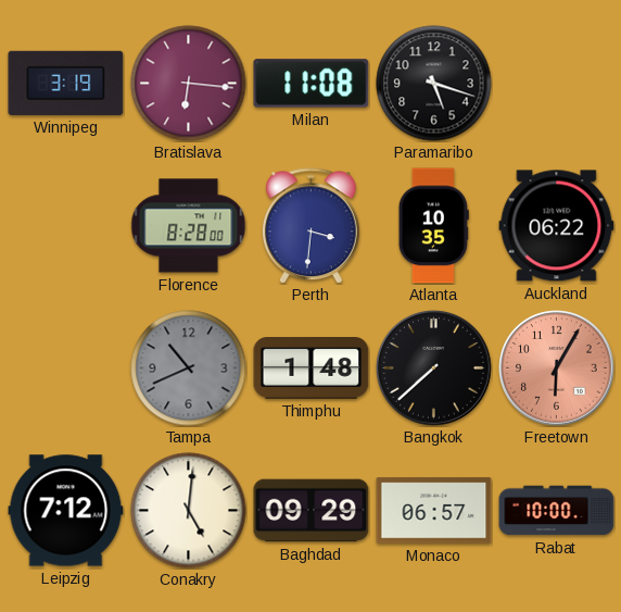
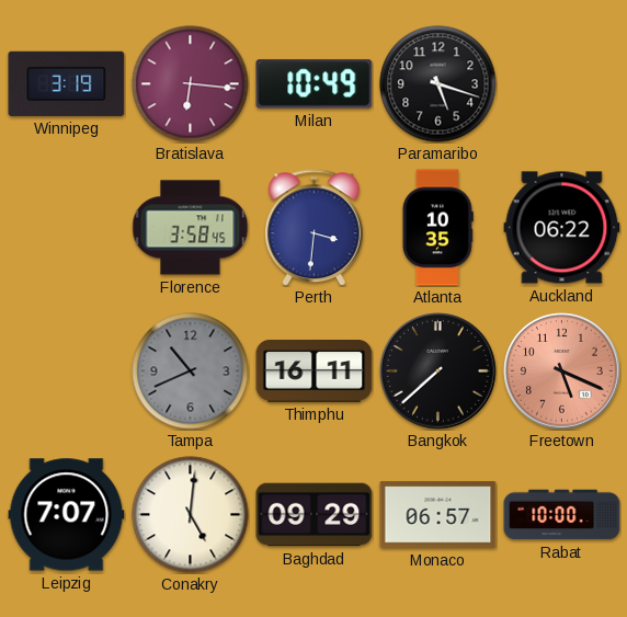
Milan: 11:08 -> 10:49
Florence: 8:28 -> 3:58
Thimphu: 1:48 -> 16:11
Freetown: 6:05 -> 5:19
Leipzig: 7:12 -> 7:07
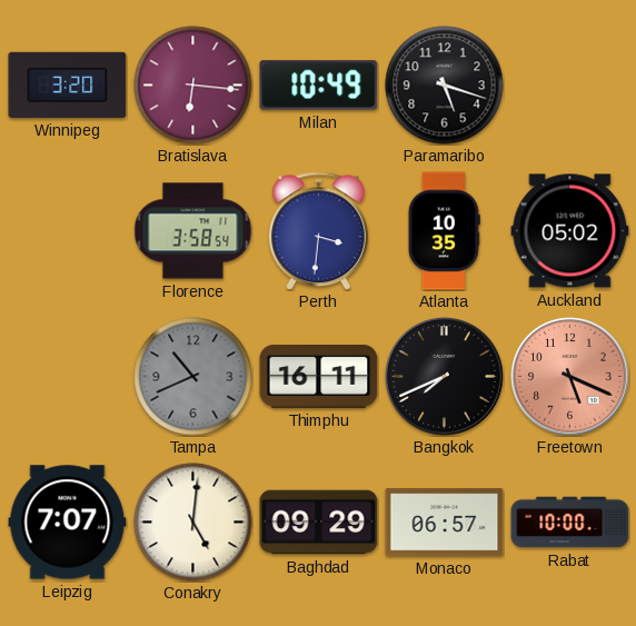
Winnipeg: 3:19 -> 3:20
Florence: 3:58:45 -> 3:58:54
Auckland: 06:22 -> 05:02
Bangkok: 7:38 -> 7:41
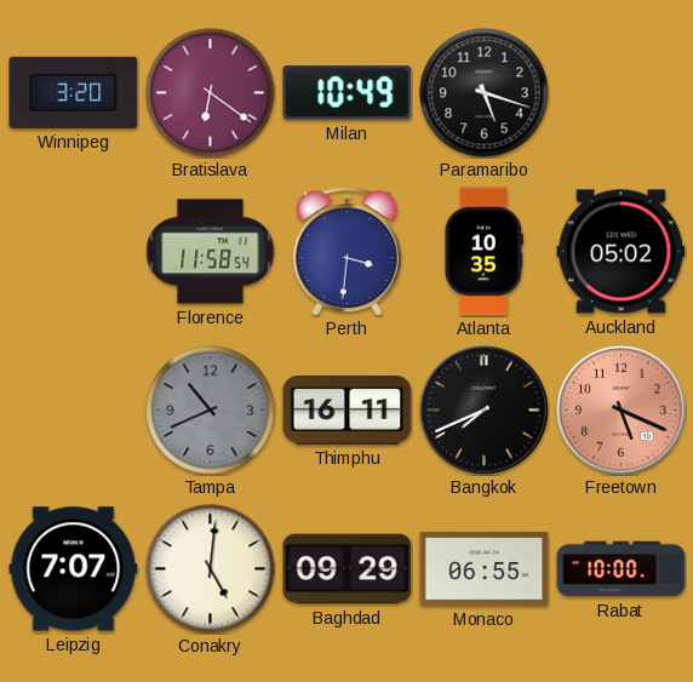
Bratislava: 6:16 -> 6:21
Florence: 3:58 -> 11:58
Monaco: 06:57 -> 06:55
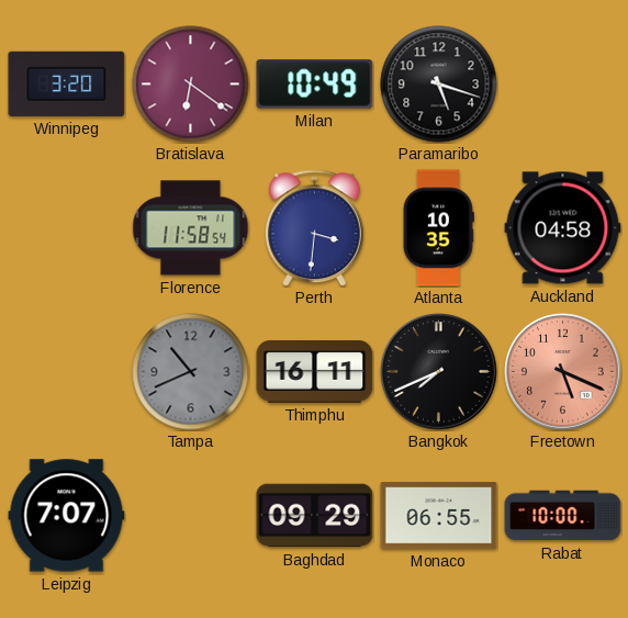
Auckland: 05:02 -> 04:58
Conakry: 5:01 -> none
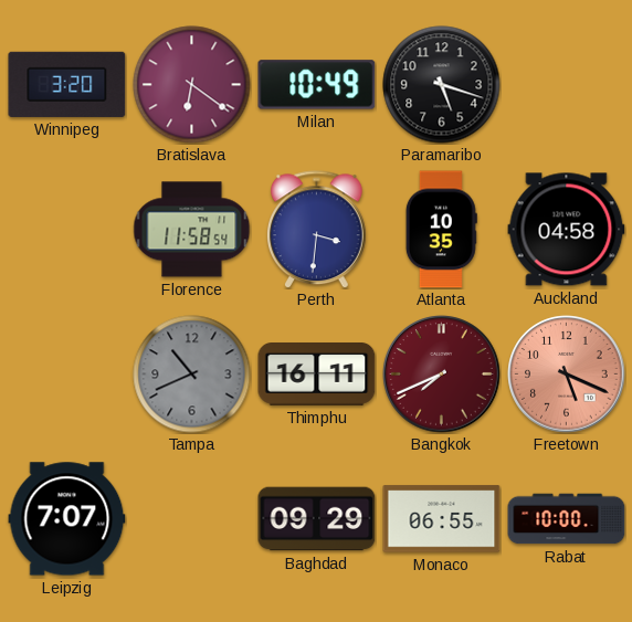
Bangkok dial: black -> burgundy
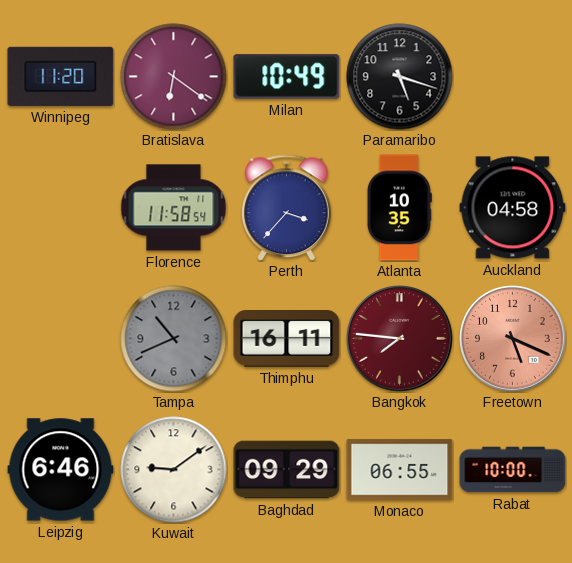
Winnipeg: 3:20 -> 11:20
Perth: 3:31 -> 3:37
Bangkok: 7:41 -> 7:46
Leipzig: 7:07 -> 6:46
Kuwait: none -> 9:09
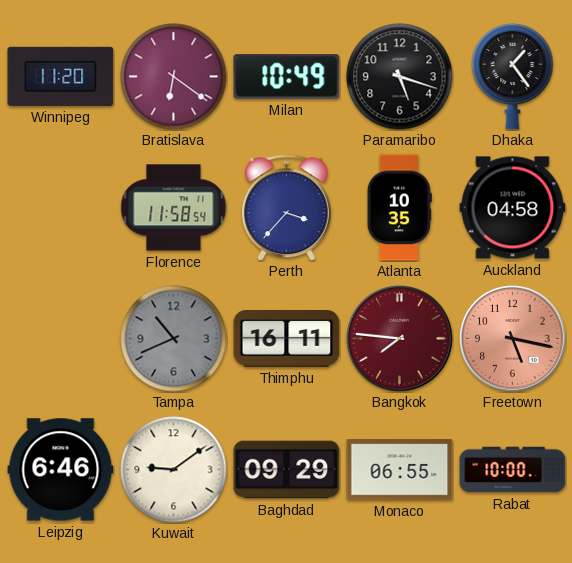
Dhaka: none -> 1:24
Freetown: 5:19 -> 5:17
